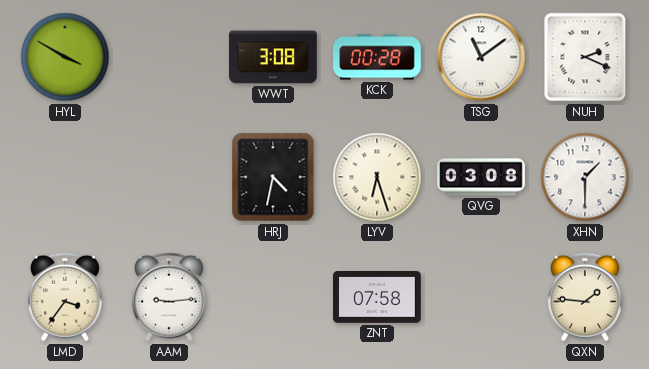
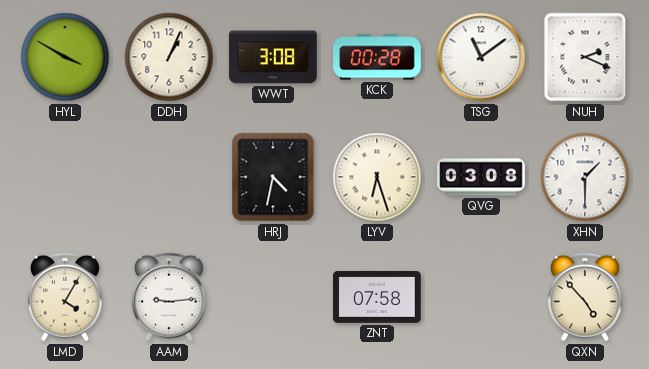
DDH: none -> 1:04
LMD: 3:36 -> 4:05
QXN: 1:46 -> 4:53
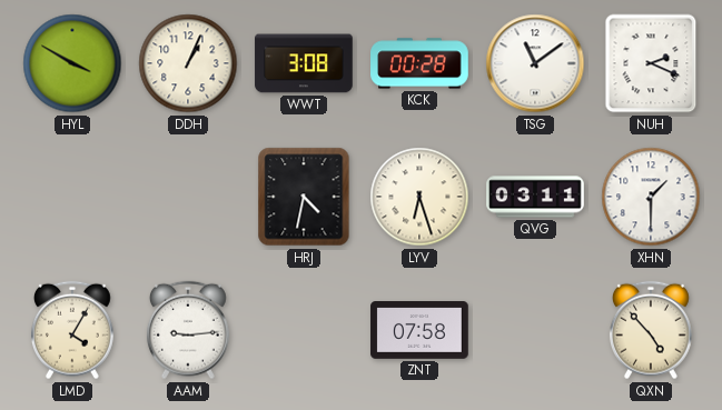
QVG: 03:08 -> 03:11
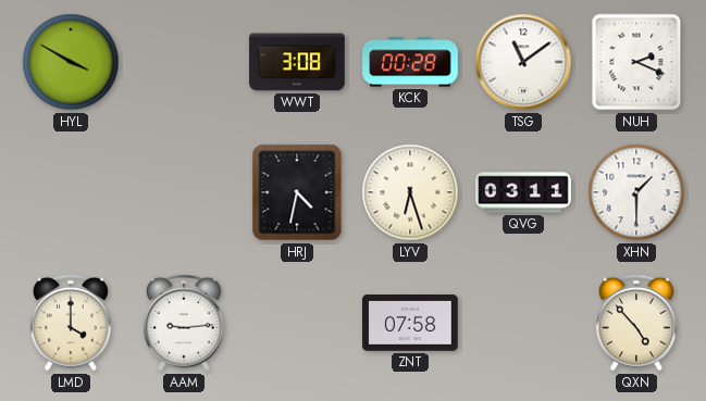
DDH: 1:04 -> none
LMD: 4:05 -> 4:00
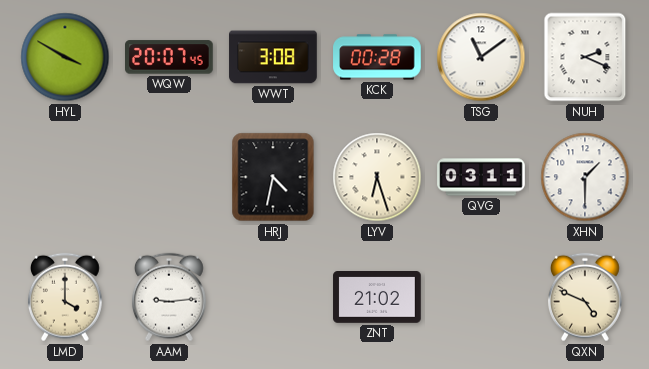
WQW: none -> 20:07
ZNT: 07:58 -> 21:02
QXN: 4:53 -> 4:49
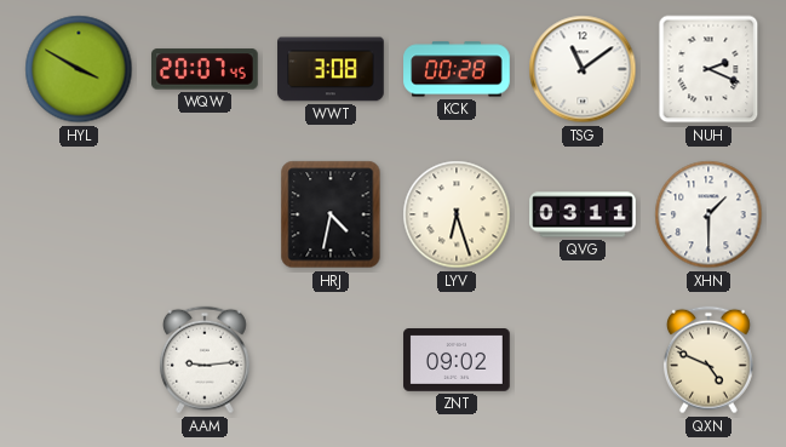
LMD: 4:00 -> none
ZNT: 21:02 -> 09:02
